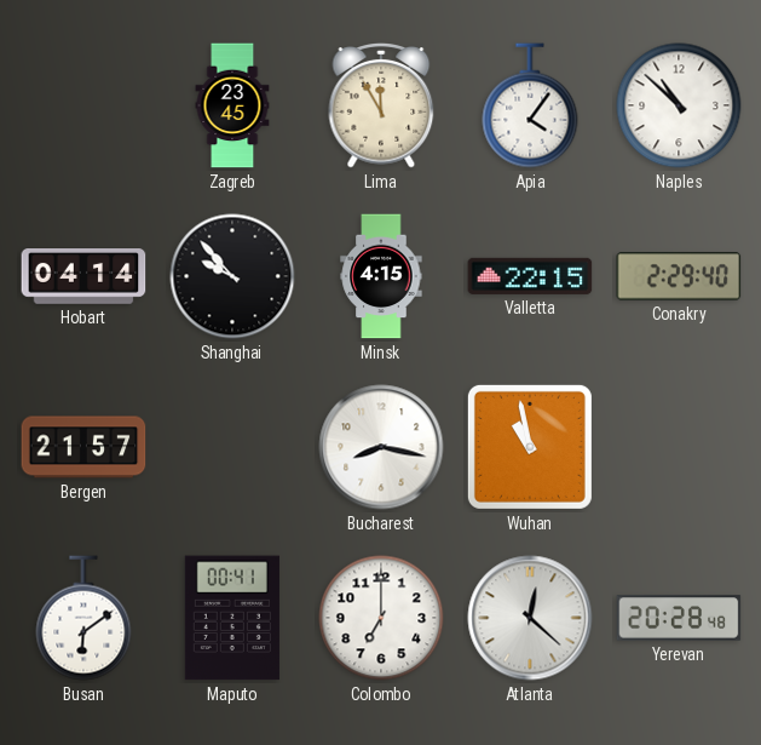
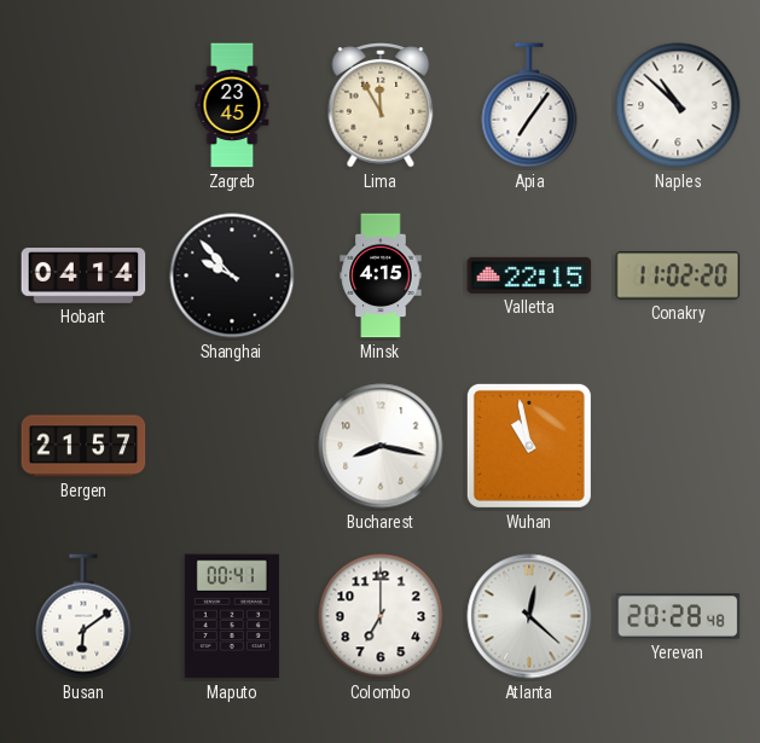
Apia: 4:06 -> 7:06
Conakry: 2:29 -> 11:02
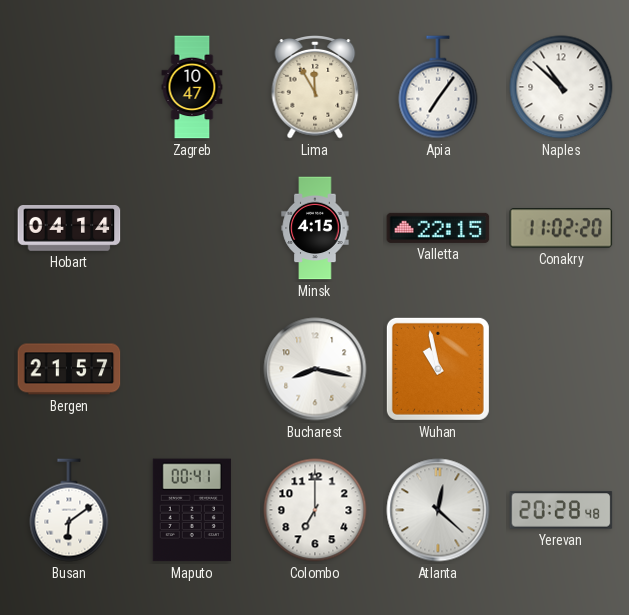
Zagreb: 23:45 -> 10:47
Shanghai: 9:53 -> none
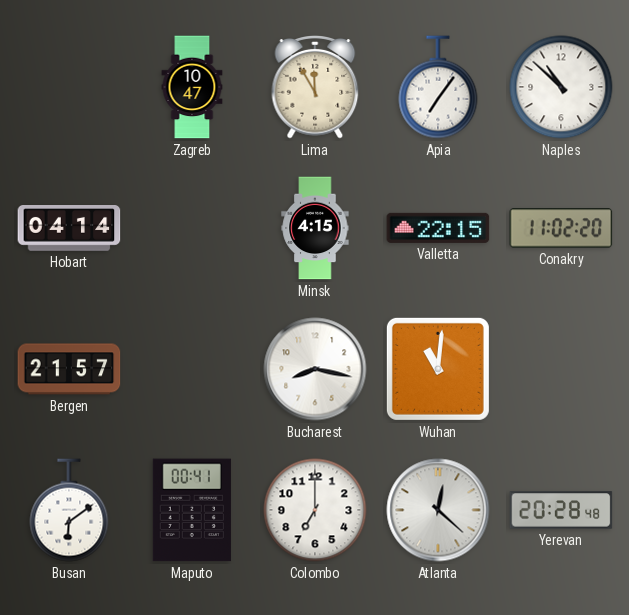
Wuhan: 10:58 -> 11:01
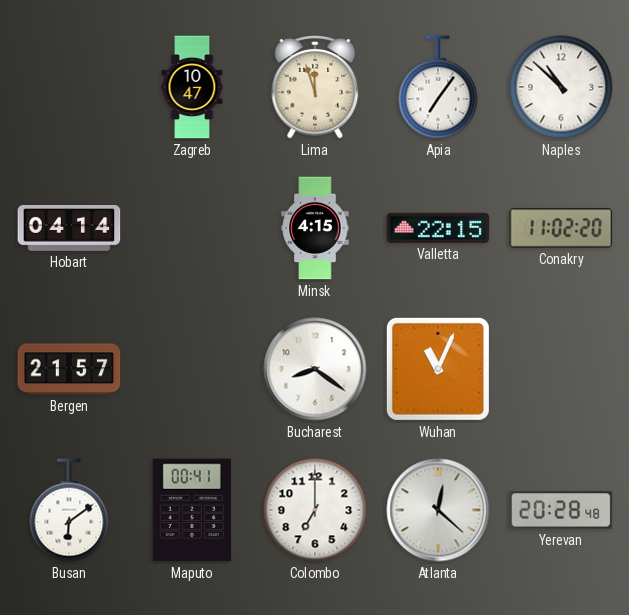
Lima: 11:55 -> 11:57
Bucharest: 8:17 -> 8:21
Wuhan: 11:01 -> 11:04
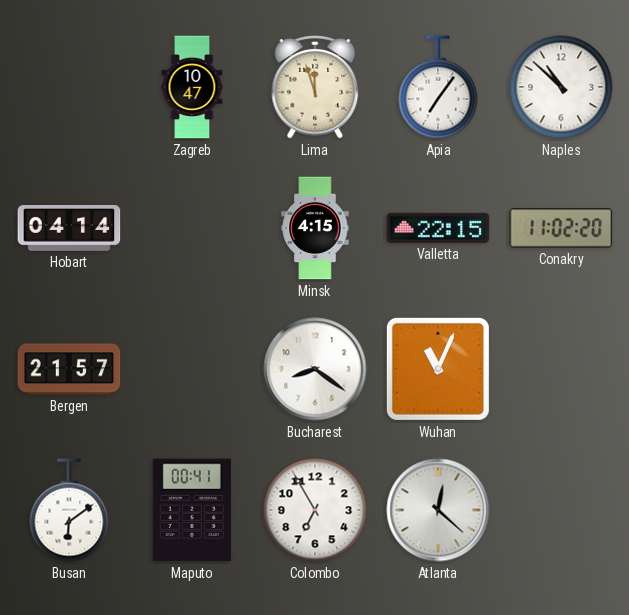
Colombo: 7:00 -> 6:55
Yerevan: 20:28 -> none
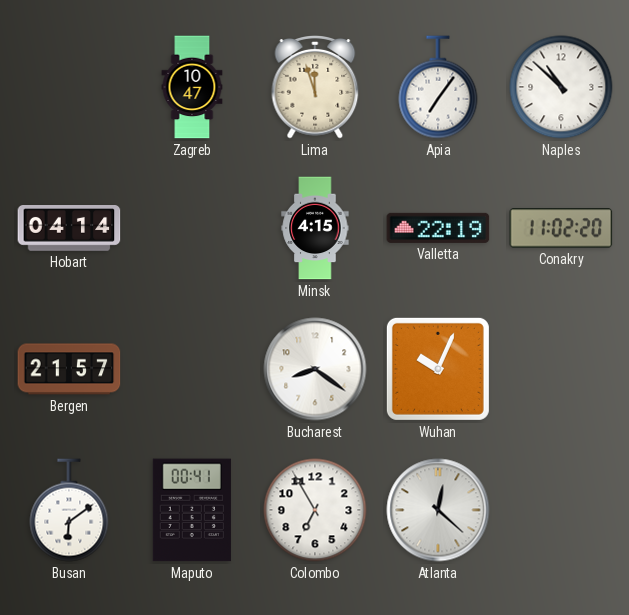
Valletta: 22:15 -> 22:19
Wuhan: 11:04 -> 10:04
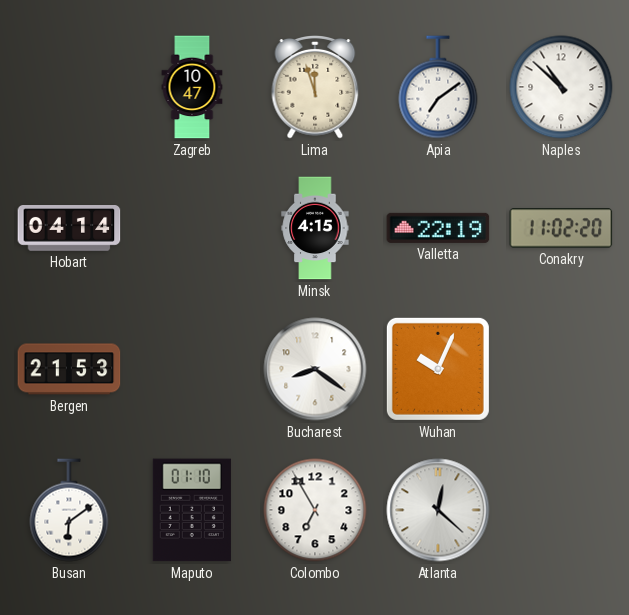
Apia: 7:06 -> 7:09
Bergen: 21:57 -> 21:53
Maputo: 00:41 -> 01:10
